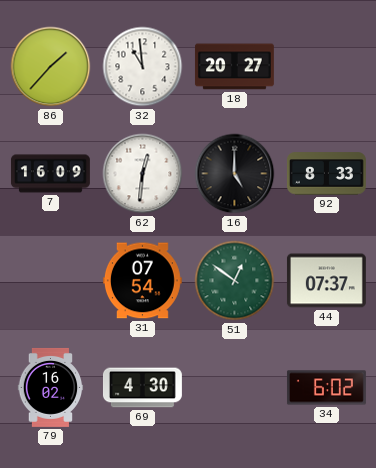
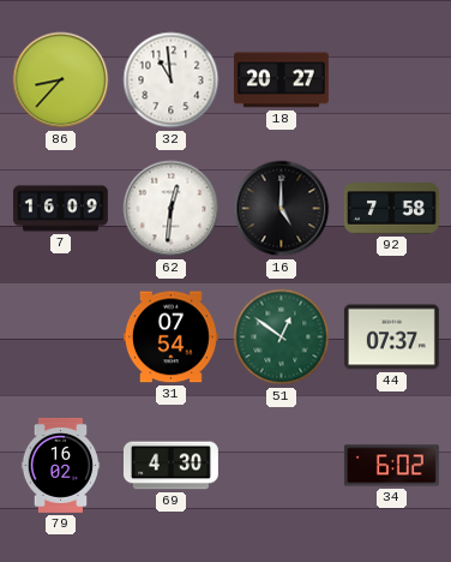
86: 1:37 -> 8:37
92: 8:33 -> 7:58
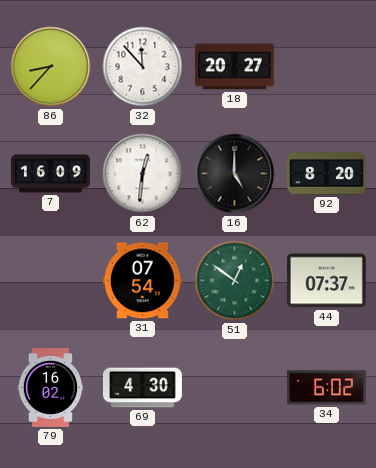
32: 10:59 -> 11:53
92: 7:58 -> 8:20
